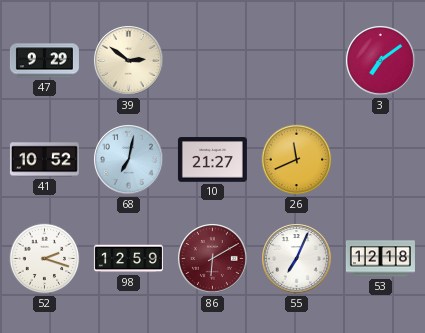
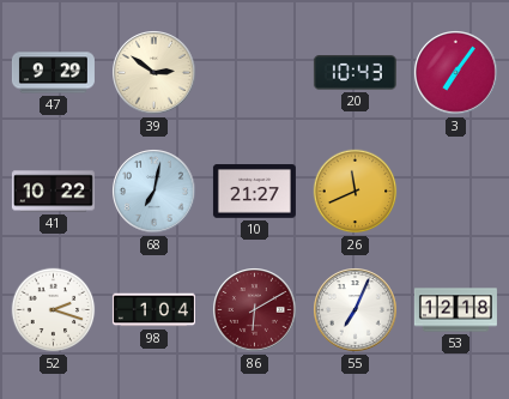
20: none -> 10:43
3: 7:09 -> 7:06
41: 10:52 -> 10:22
98: 12:59 -> 1:04
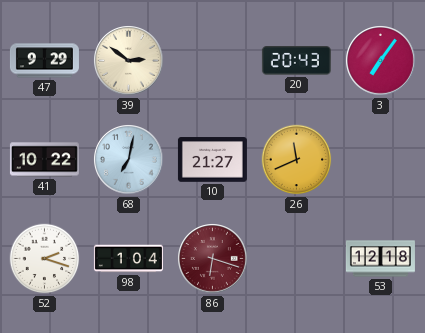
20: 10:43 -> 20:43
86: 6:10 -> 6:18
55: 7:04 -> none
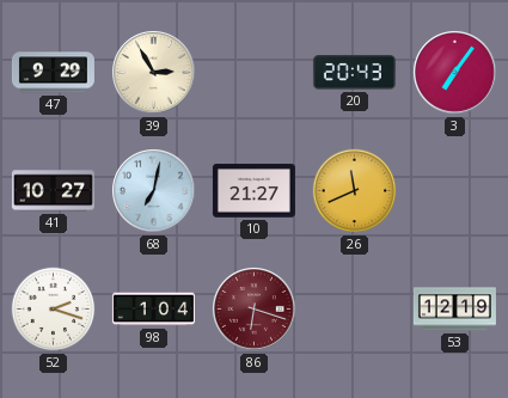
39: 2:51 -> 2:55
41: 10:22 -> 10:27
53: 12:18 -> 12:19
